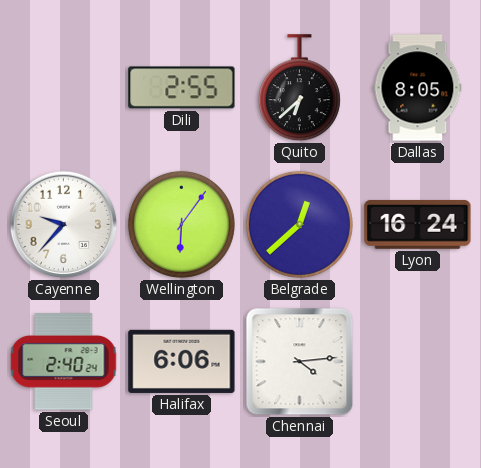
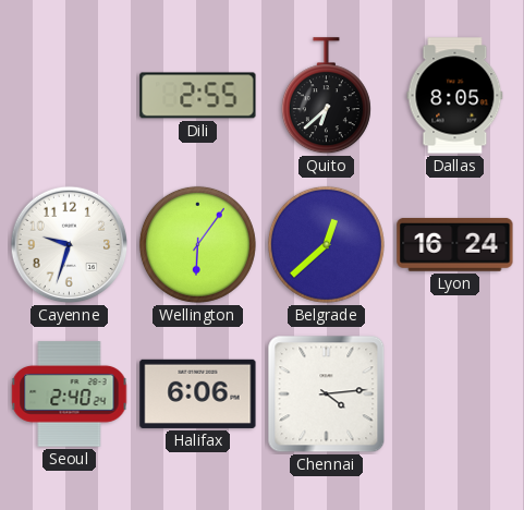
Cayenne: 9:37 -> 9:33
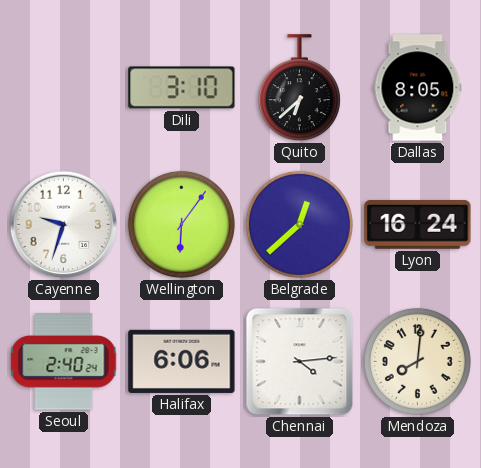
Dili: 2:55 -> 3:10
Mendoza: none -> 8:01
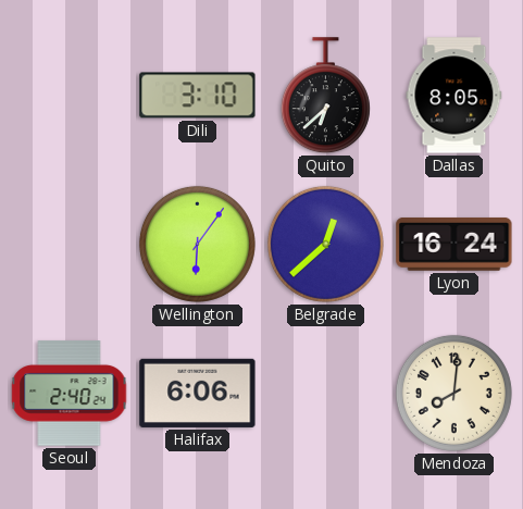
Cayenne: 9:33 -> none
Chennai: 4:14 -> none
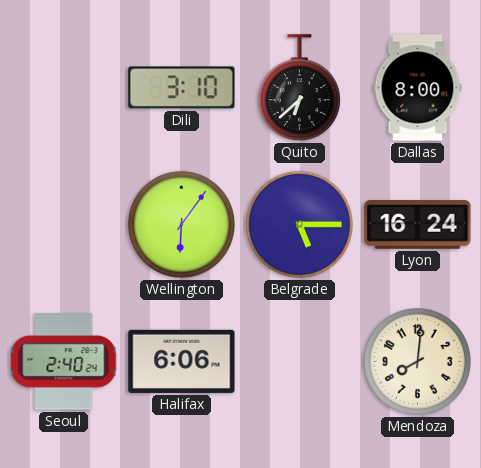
Dallas: 8:05 -> 8:00
Belgrade: 12:38 -> 5:15
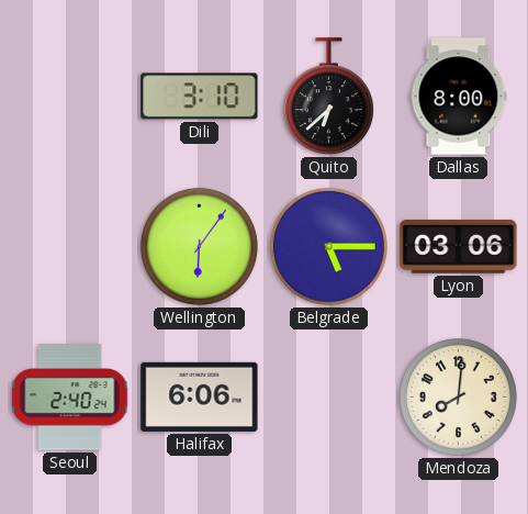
Lyon: 16:24 -> 03:06
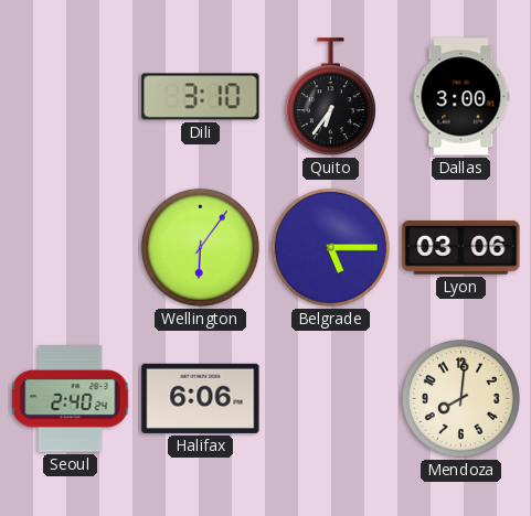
Quito: 6:38 -> 6:36
Dallas: 8:00 -> 3:00
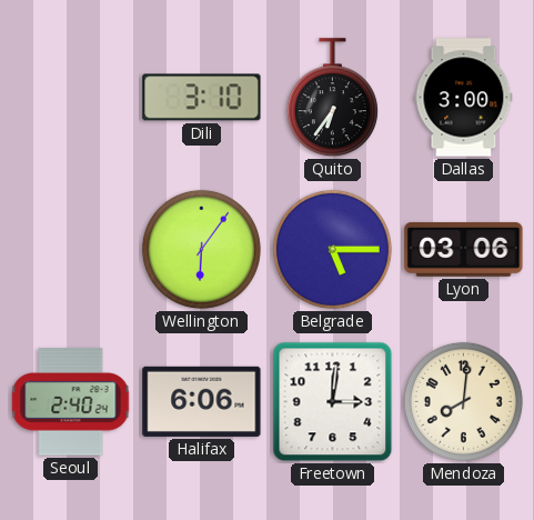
Freetown: none -> 3:01
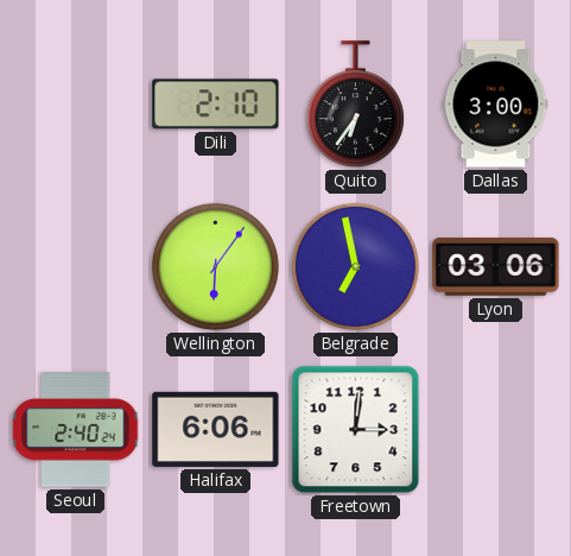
Dili: 3:10 -> 2:10
Belgrade: 5:15 -> 6:58
Mendoza: 8:01 -> none
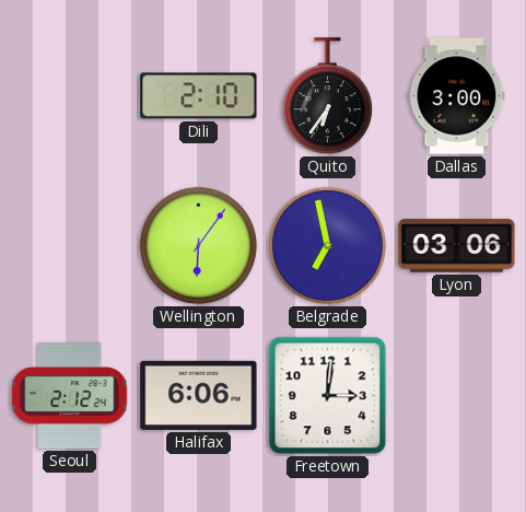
Seoul: 2:40 -> 2:12
